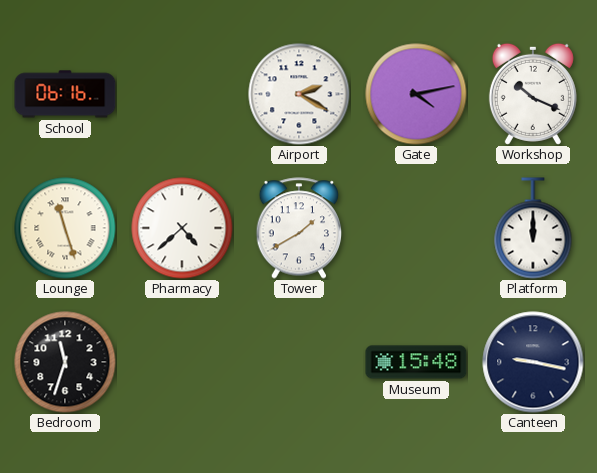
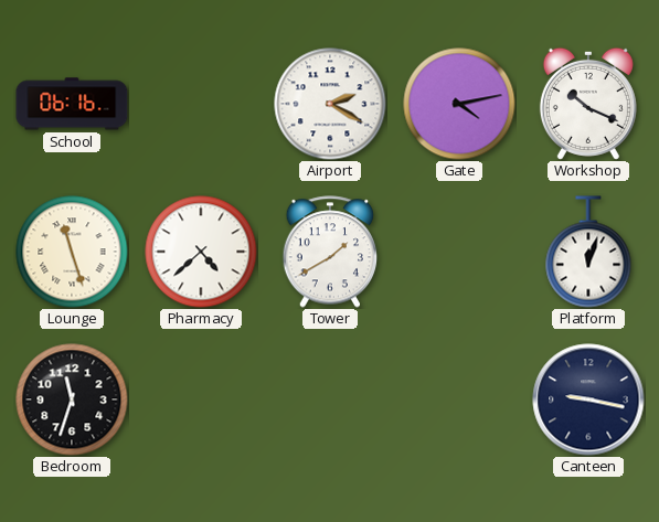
Platform: 12:00 -> 12:03
Museum: 15:48 -> none
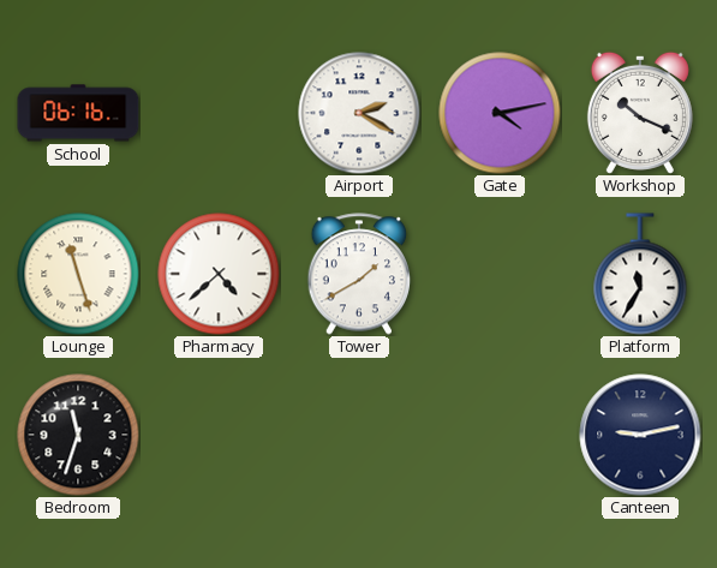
Platform: 12:03 -> 11:35
Canteen: 9:17 -> 9:13
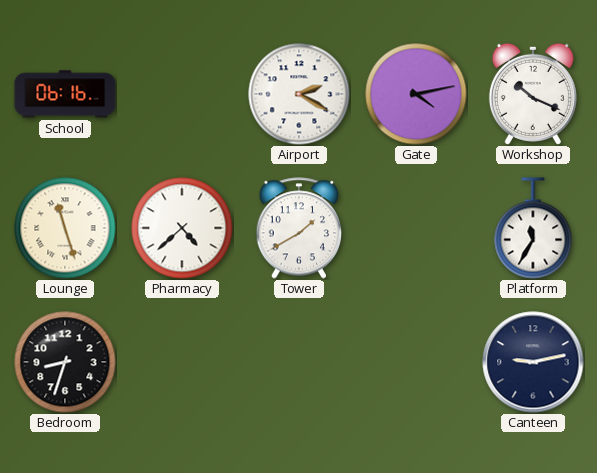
Bedroom: 11:33 -> 8:33
